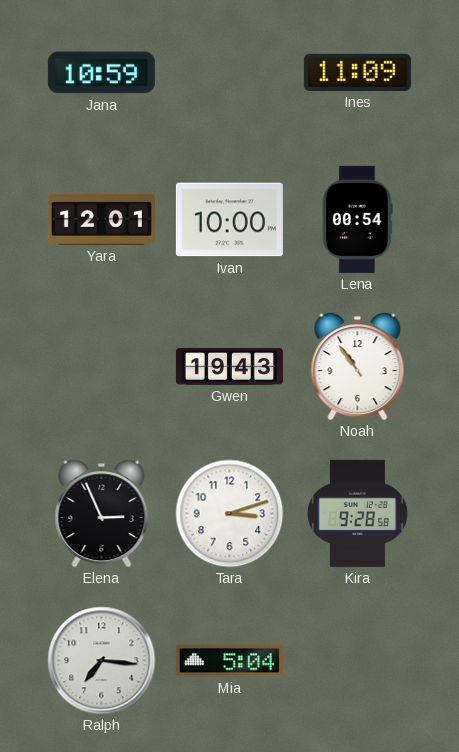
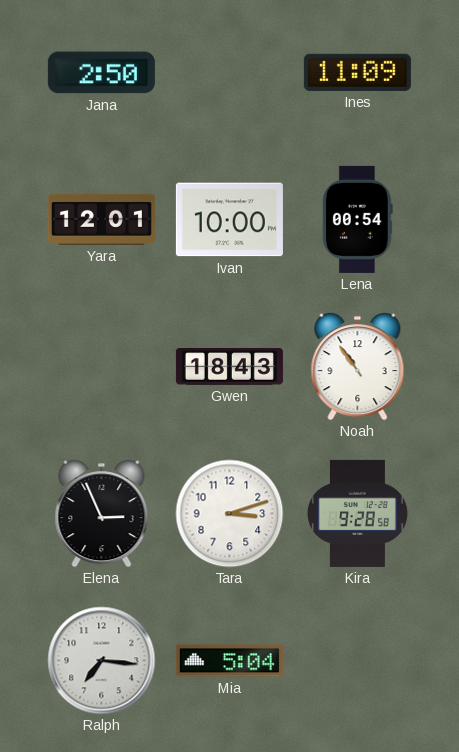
Jana: 10:59 -> 2:50
Gwen: 19:43 -> 18:43
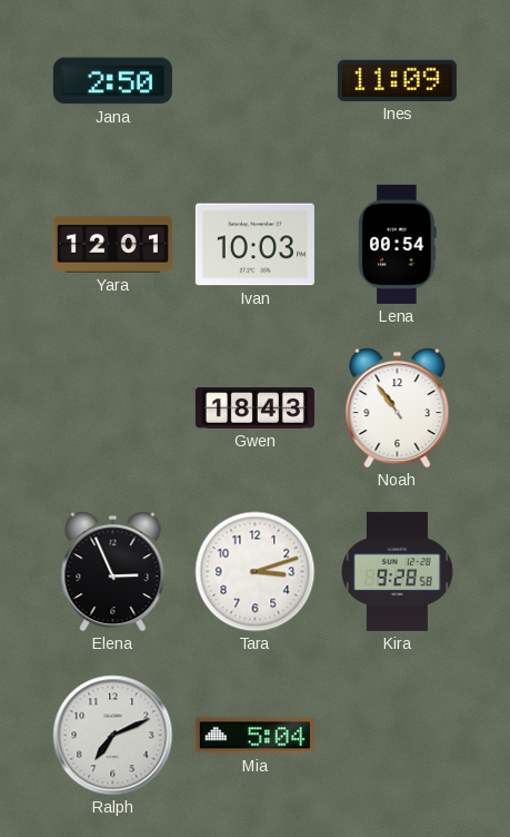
Ivan: 10:00 -> 10:03
Ralph: 7:16 -> 7:11
